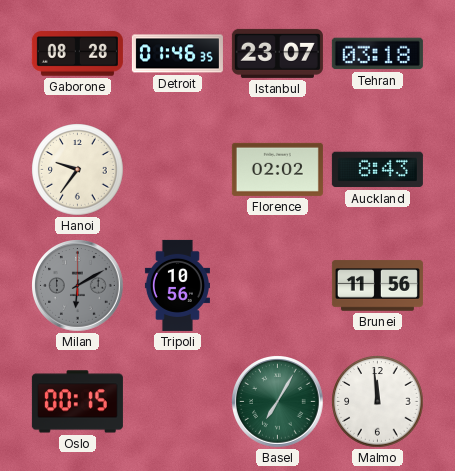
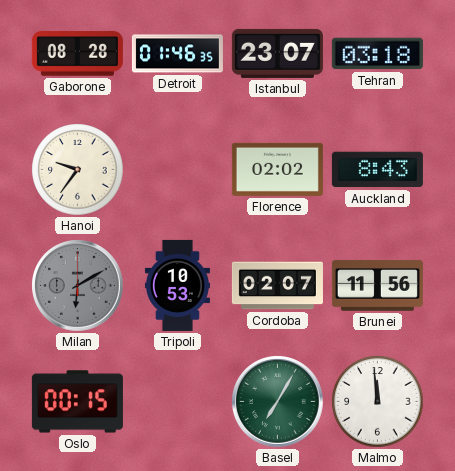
Tripoli: 10:56 -> 10:53
Cordoba: none -> 02:07
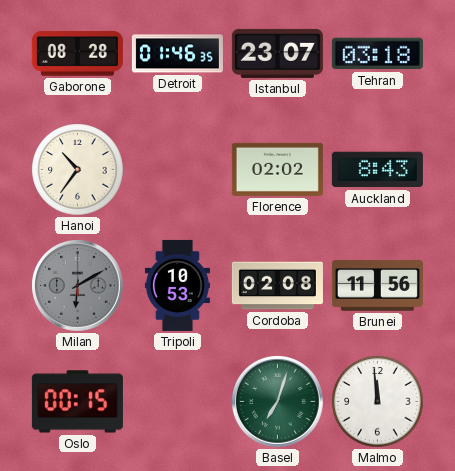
Hanoi: 9:36 -> 10:36
Cordoba: 02:07 -> 02:08
Basel: 7:05 -> 7:03
